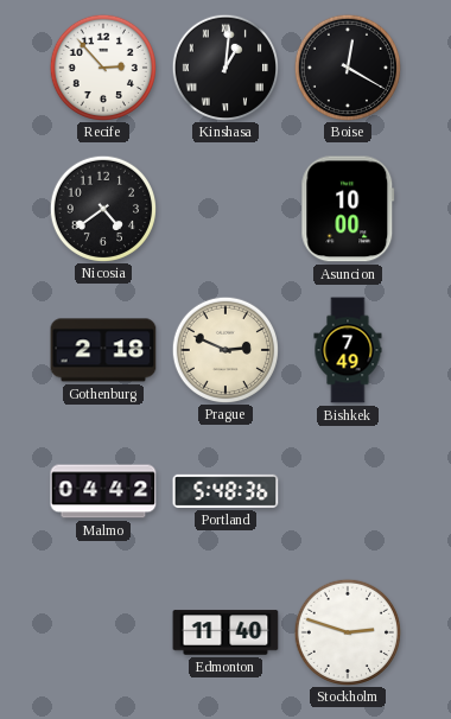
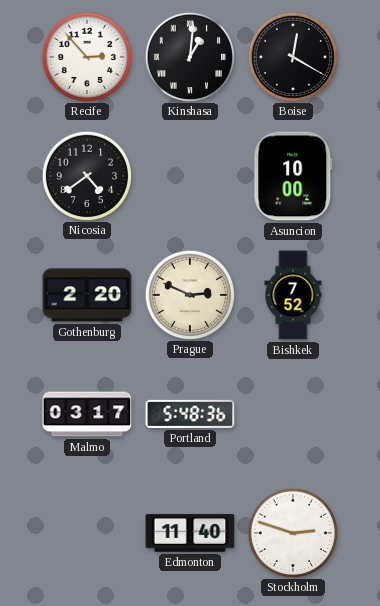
Gothenburg: 2:18 -> 2:20
Bishkek: 7:49 -> 7:52
Malmo: 04:42 -> 03:17
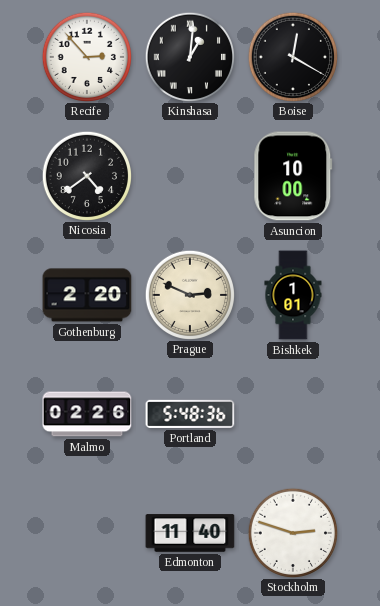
Bishkek: 7:52 -> 1:01
Malmo: 03:17 -> 02:26
